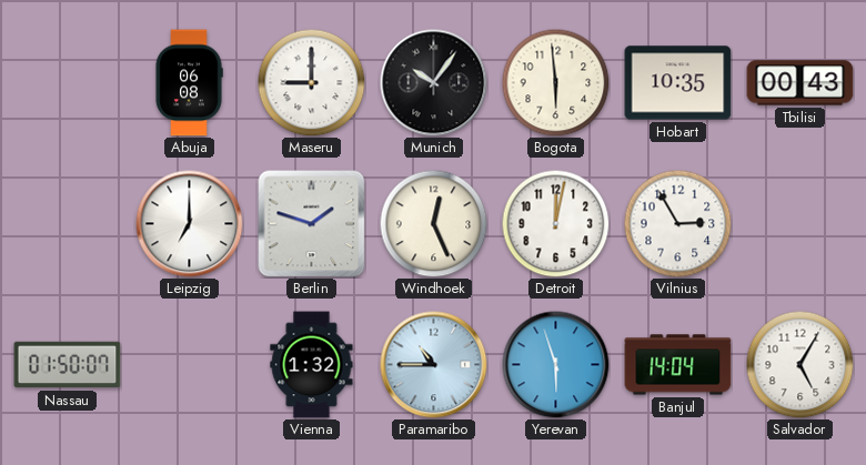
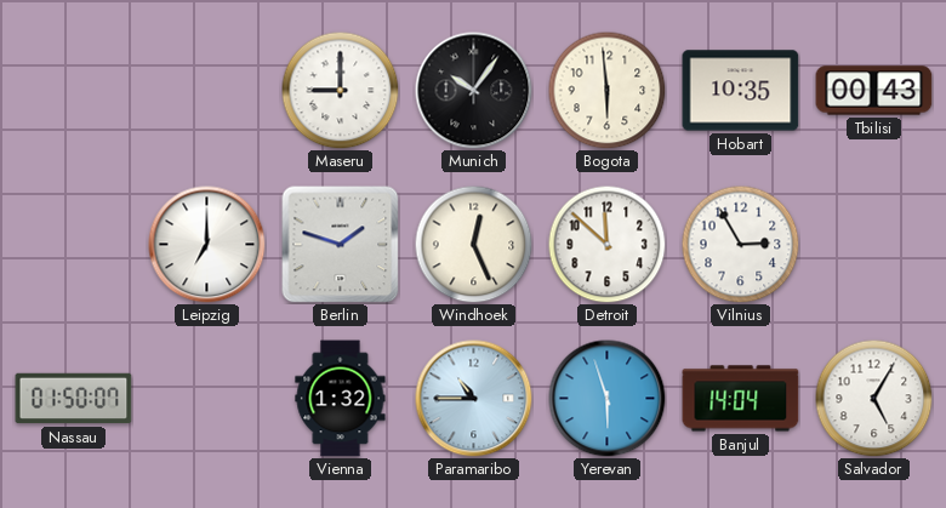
Abuja: 06:08 -> none
Detroit: 12:02 -> 11:52
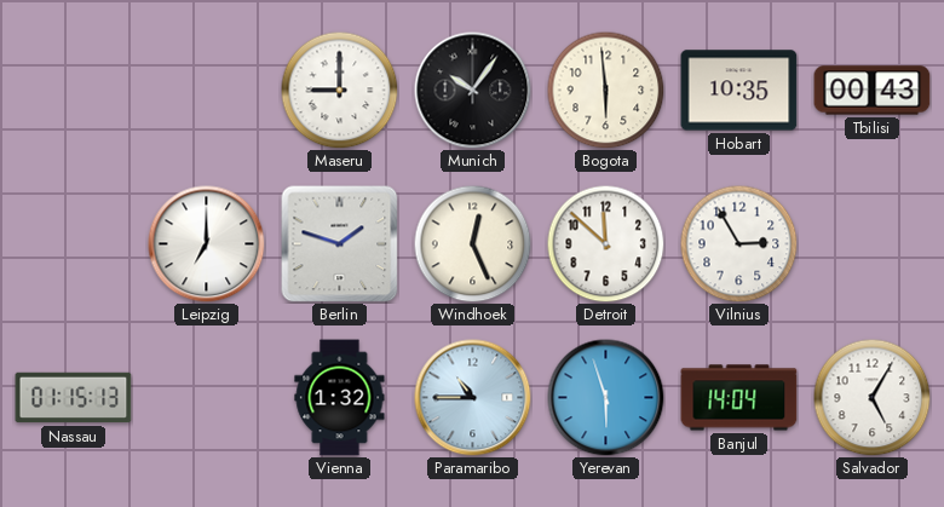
Nassau: 01:50 -> 01:15
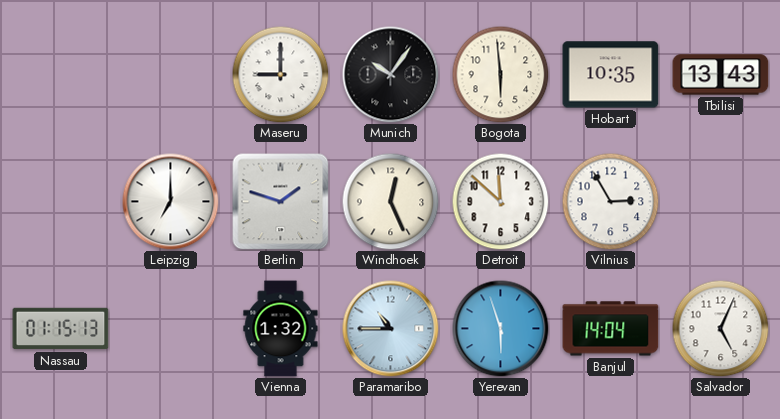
Tbilisi: 00:43 -> 13:43
Salvador: 5:05 -> 5:04
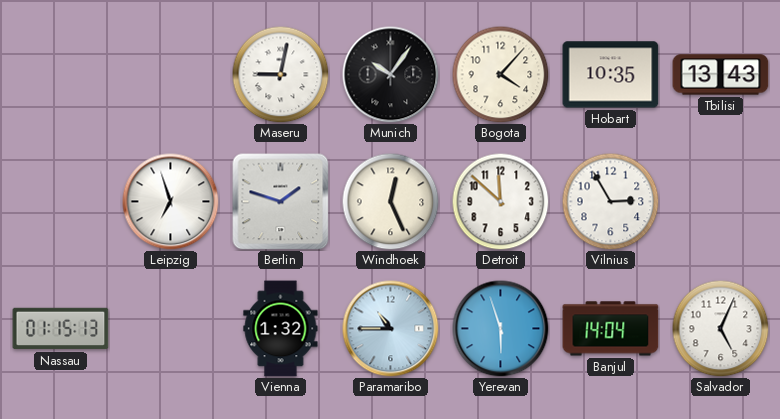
Maseru: 9:00 -> 9:02
Bogota: 5:59 -> 4:07
Leipzig: 7:00 -> 6:57
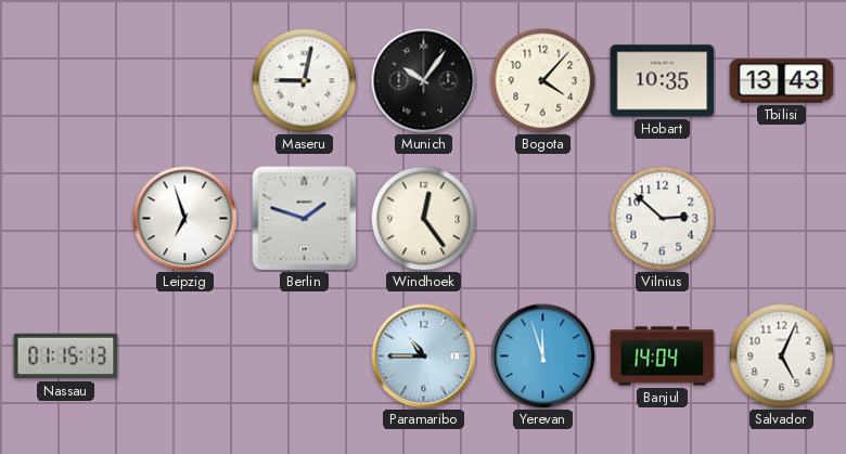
Windhoek: 12:26 -> 12:24
Detroit: 11:52 -> none
Vilnius: 2:55 -> 2:52
Vienna: 1:32 -> none
Yerevan: 5:57 -> 11:57
